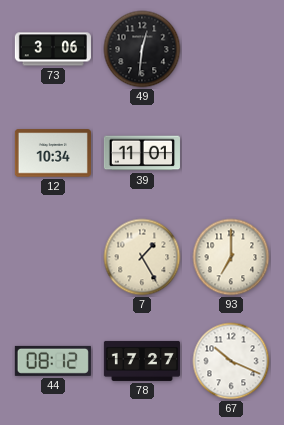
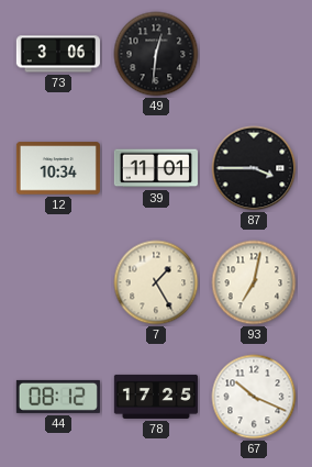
87: none -> 3:45
93: 7:00 -> 7:02
78: 17:27 -> 17:25
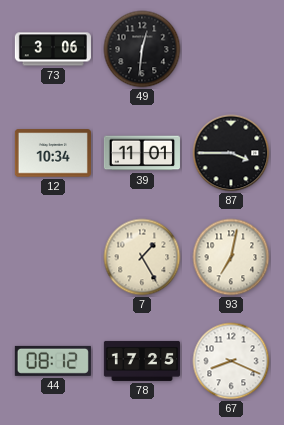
67: 10:19 -> 8:19
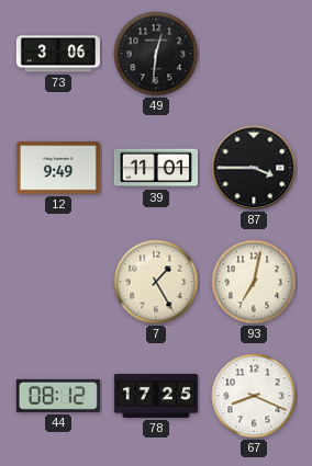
12: 10:34 -> 9:49
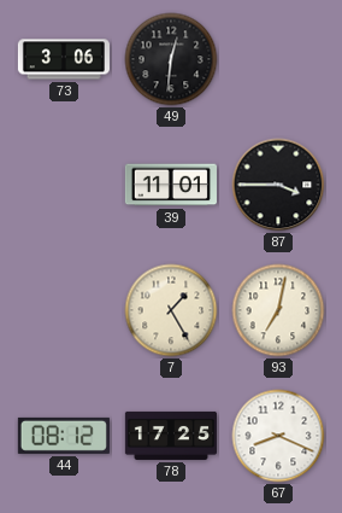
12: 9:49 -> none
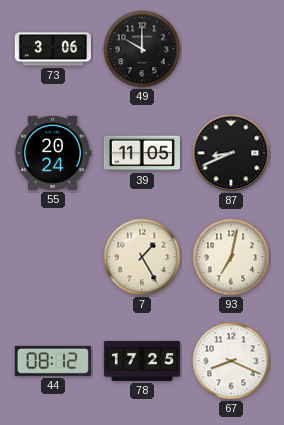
49: 12:31 -> 10:00
55: none -> 20:24
39: 11:01 -> 11:05
87: 3:45 -> 8:41
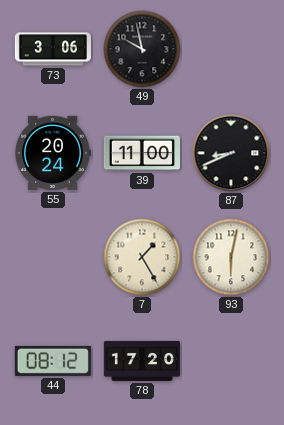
49: 10:00 -> 9:58
39: 11:05 -> 11:00
93: 7:02 -> 6:02
78: 17:25 -> 17:20
67: 8:19 -> none
